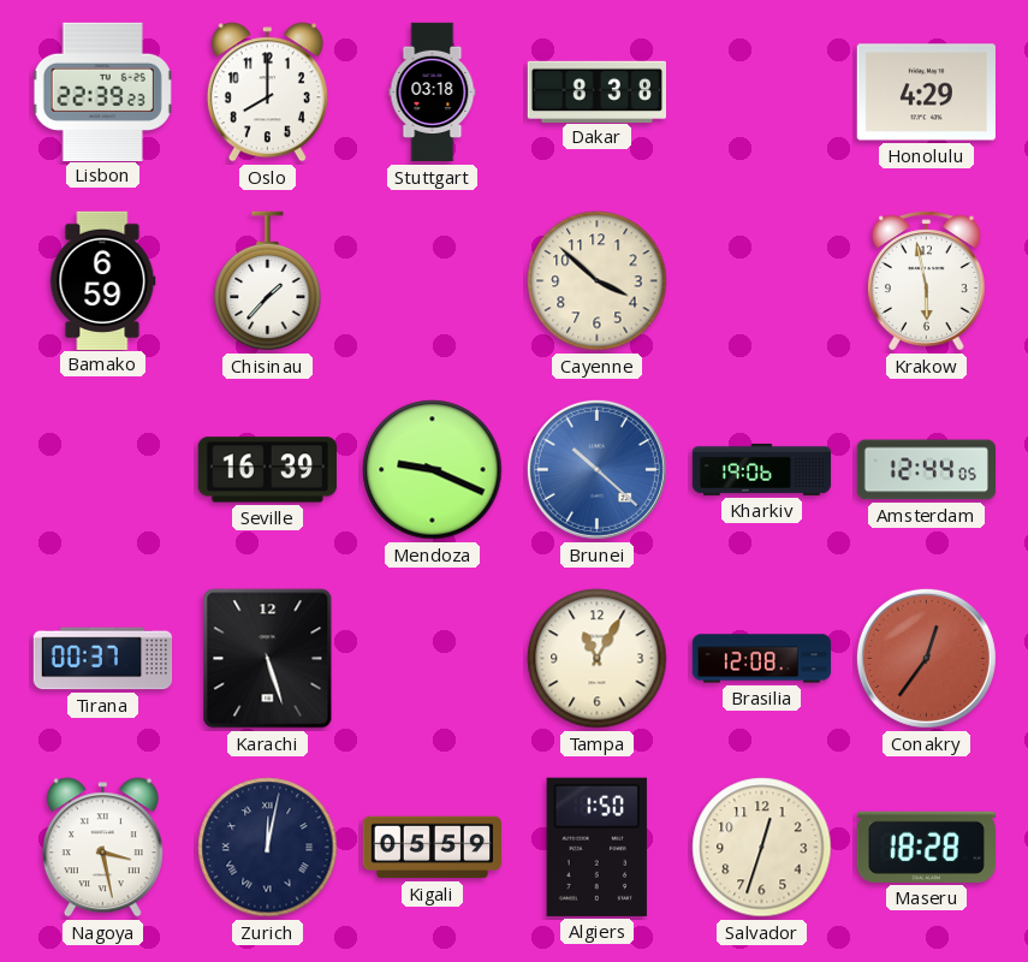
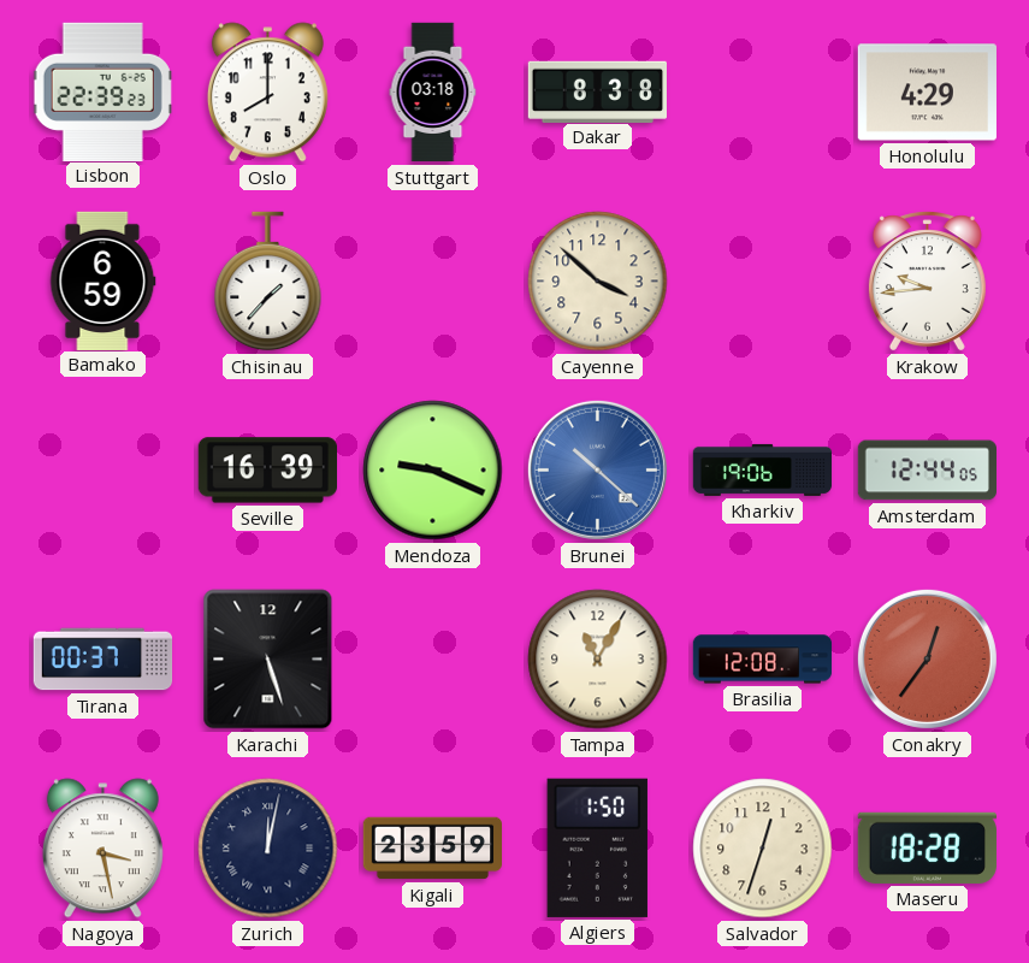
Krakow: 5:58 -> 9:44
Kigali: 05:59 -> 23:59
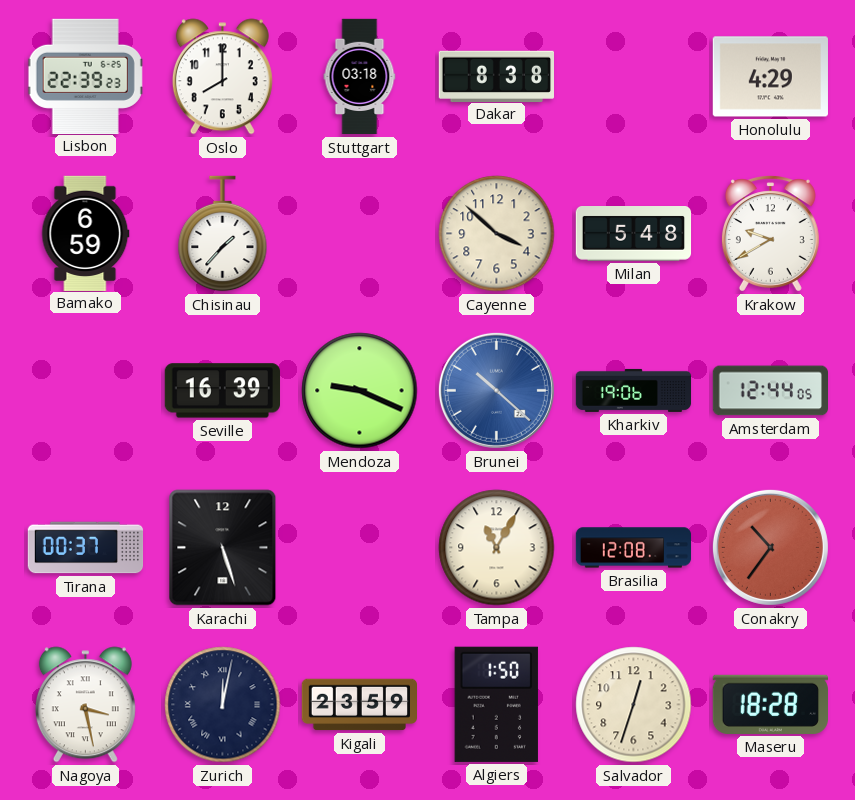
Milan: none -> 5:48
Krakow: 9:44 -> 9:40
Conakry: 12:36 -> 10:36
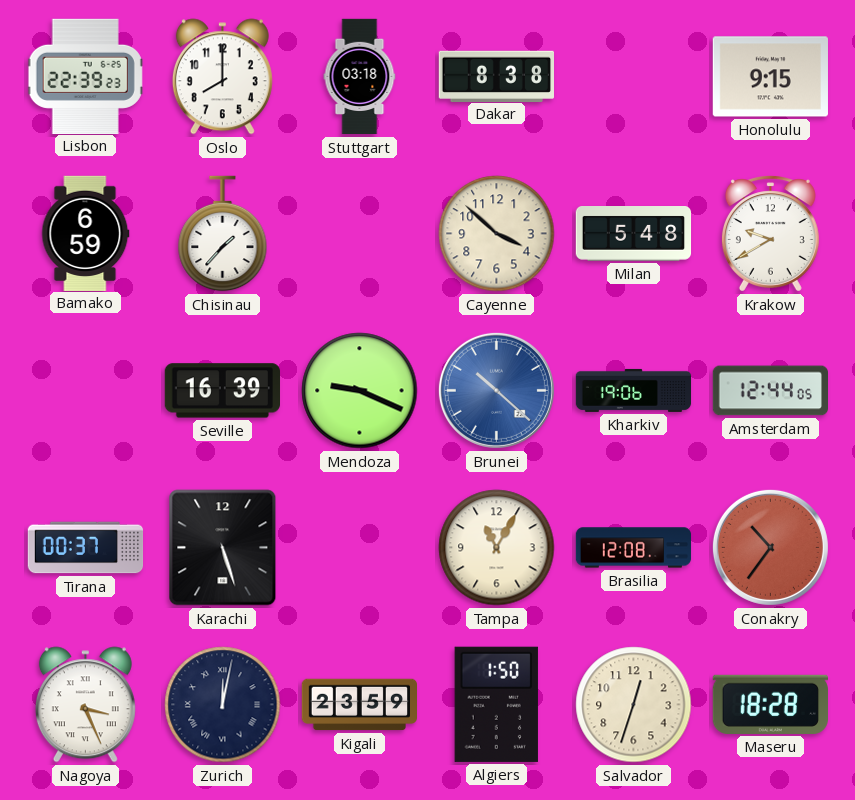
Honolulu: 4:29 -> 9:15
Nagoya: 3:28 -> 3:26
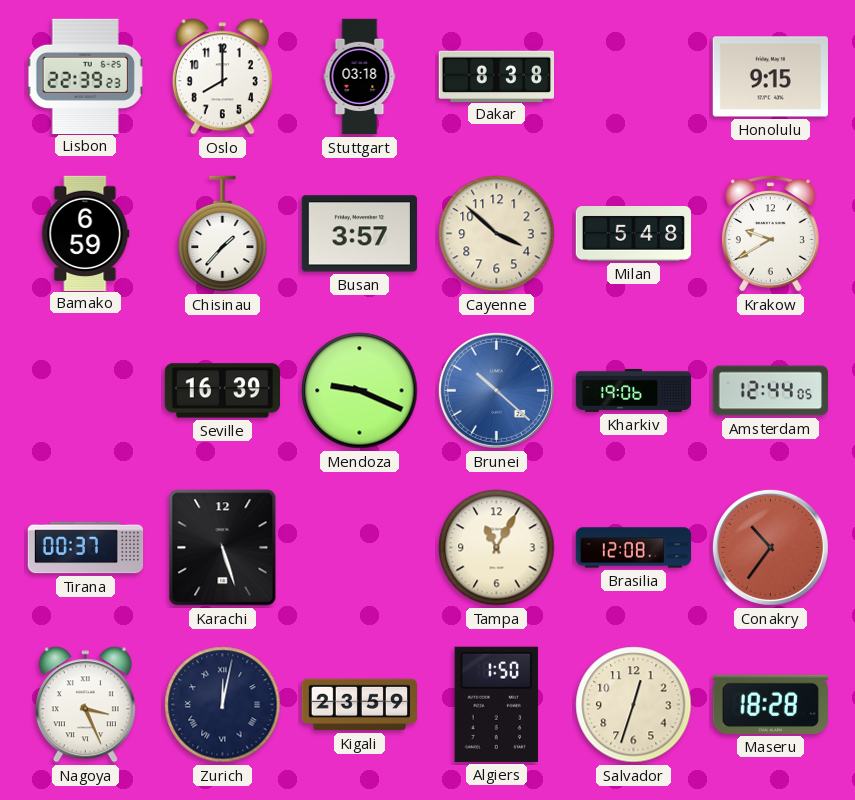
Busan: none -> 3:57
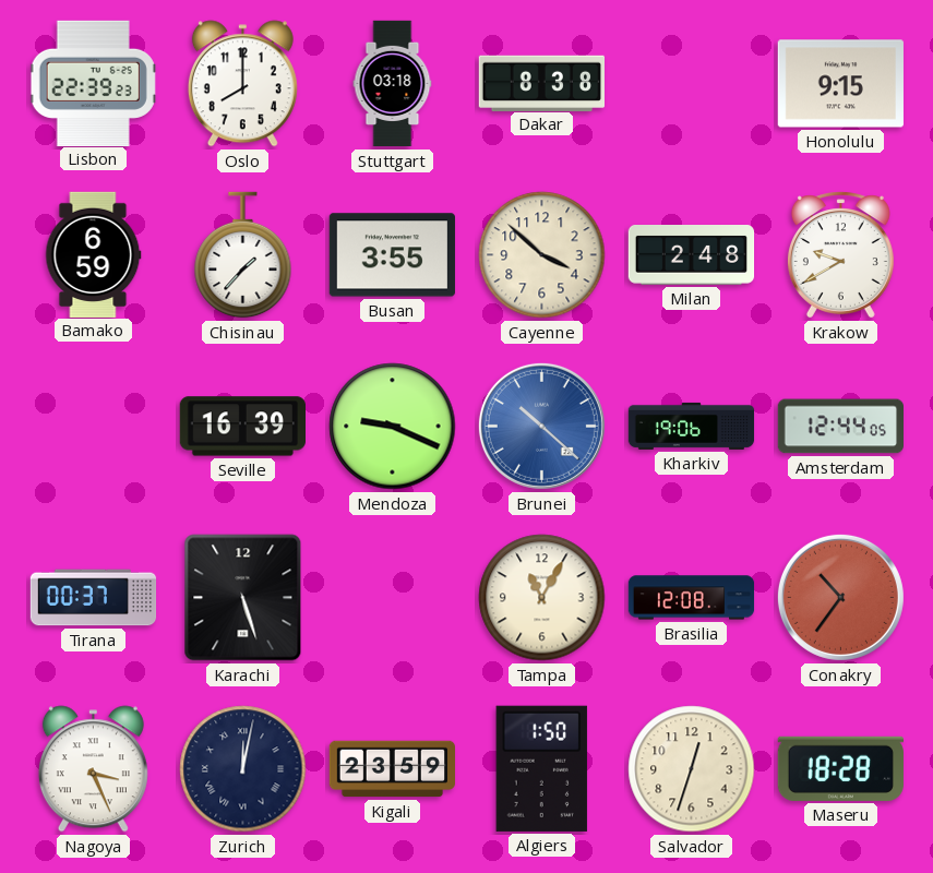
Busan: 3:57 -> 3:55
Milan: 5:48 -> 2:48
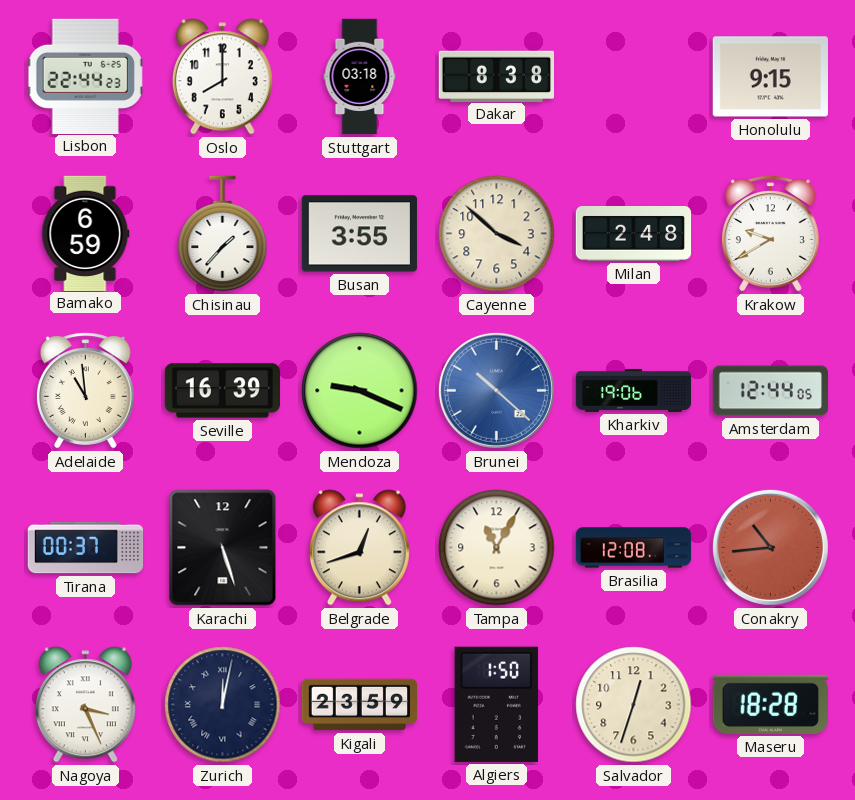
Lisbon: 22:39 -> 22:44
Adelaide: none -> 10:59
Belgrade: none -> 12:42
Conakry: 10:36 -> 10:44
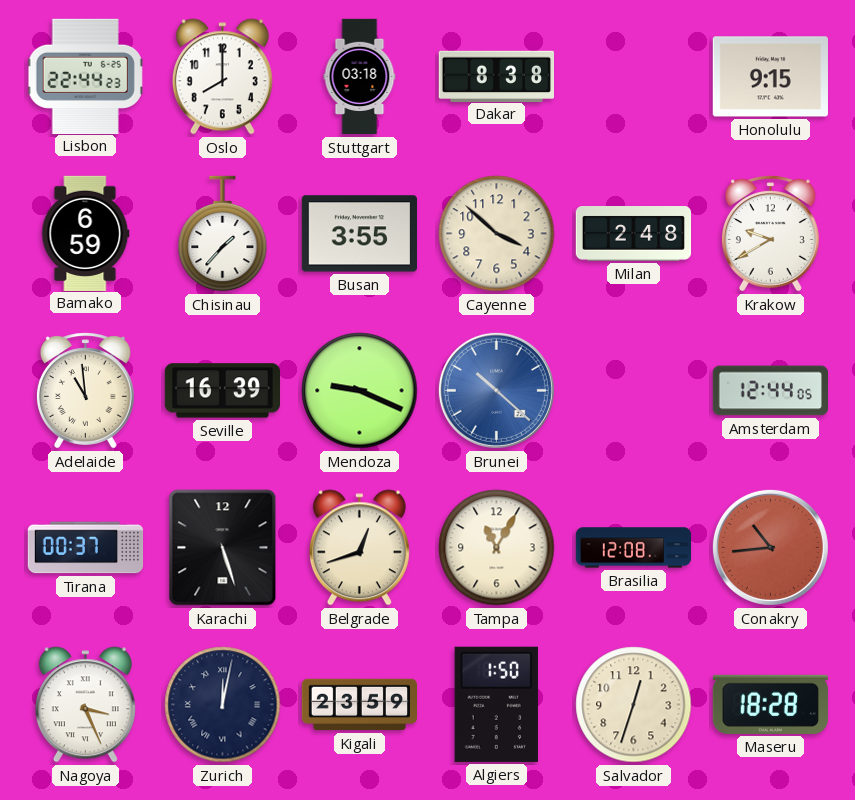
Kharkiv: 19:06 -> none
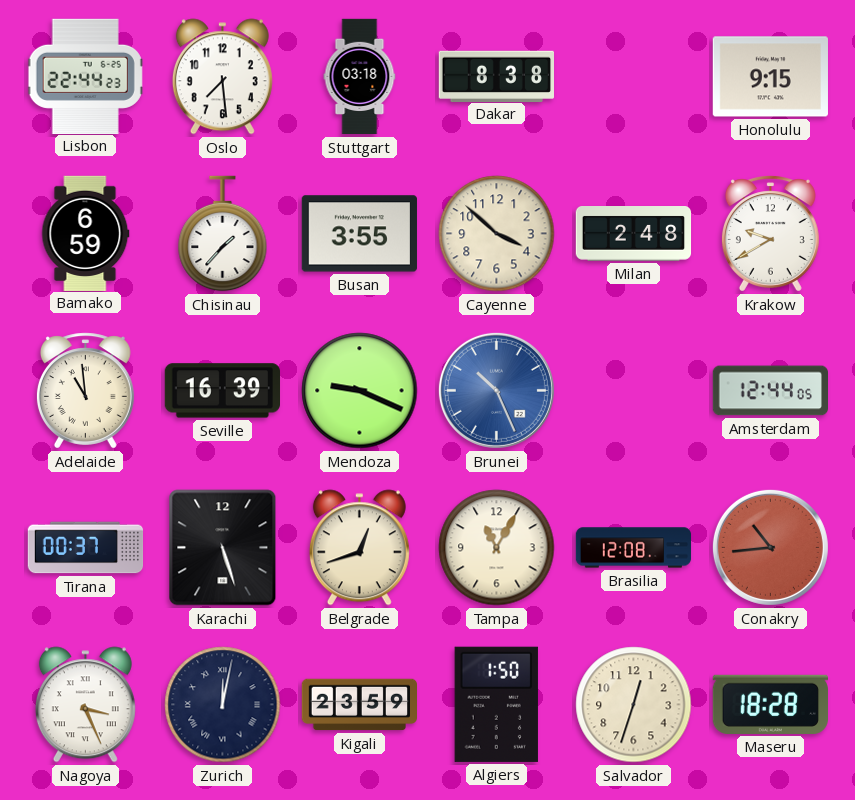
Oslo: 8:00 -> 7:29
Brunei: 10:22 -> 10:26
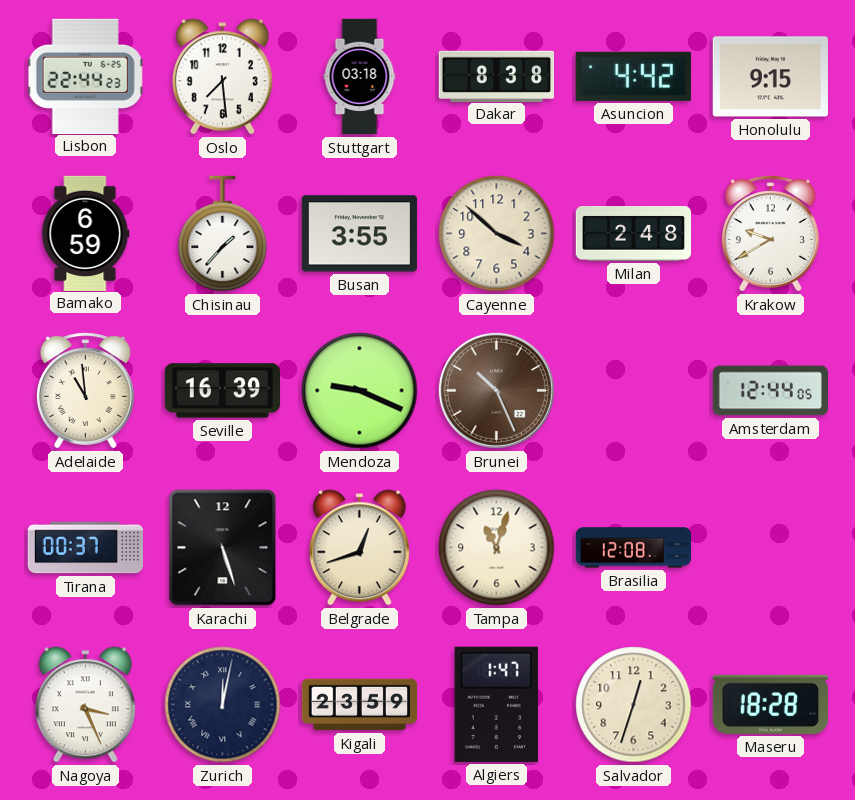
Asuncion: none -> 4:42
Brunei dial: blue -> brown
Tampa: 11:05 -> 11:03
Conakry: 10:44 -> none
Algiers: 1:50 -> 1:47
